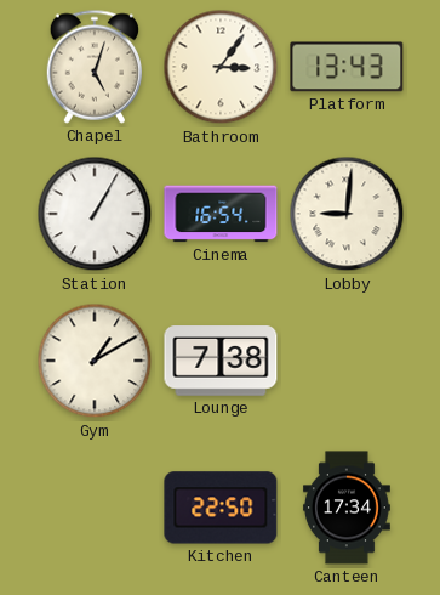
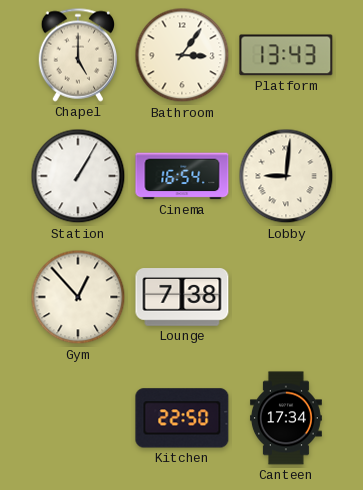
Chapel: 5:03 -> 5:00
Gym: 1:10 -> 12:53
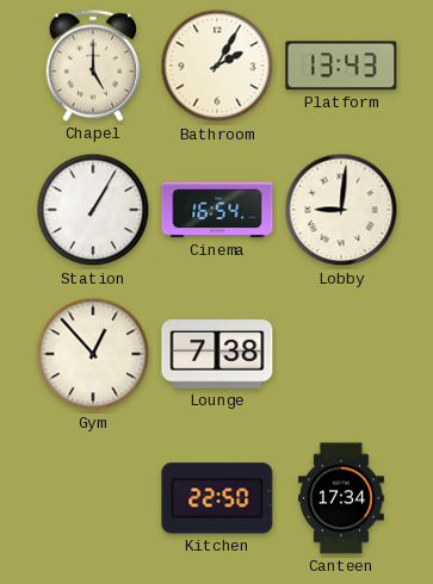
Bathroom: 3:06 -> 2:05
